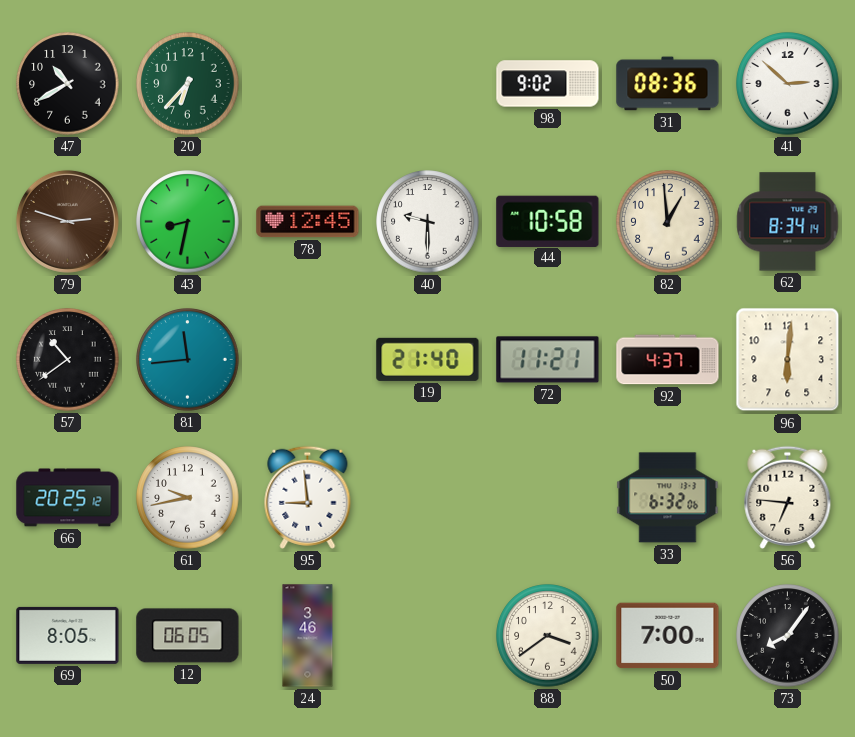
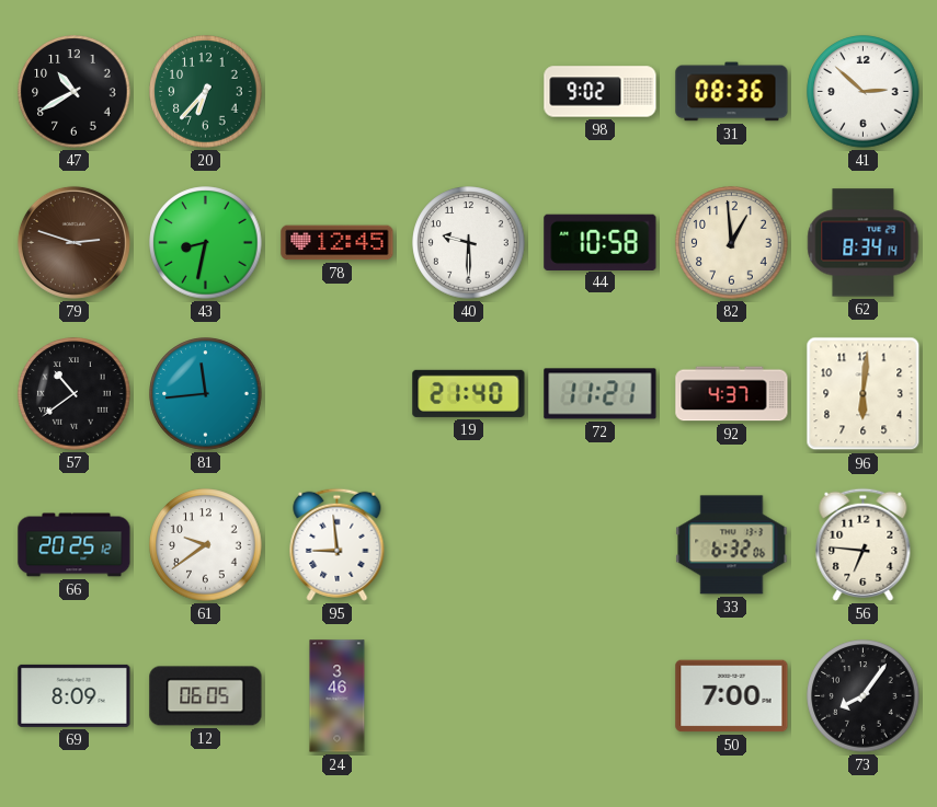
61: 9:43 -> 9:39
69: 8:05 -> 8:09
88: 3:39 -> none
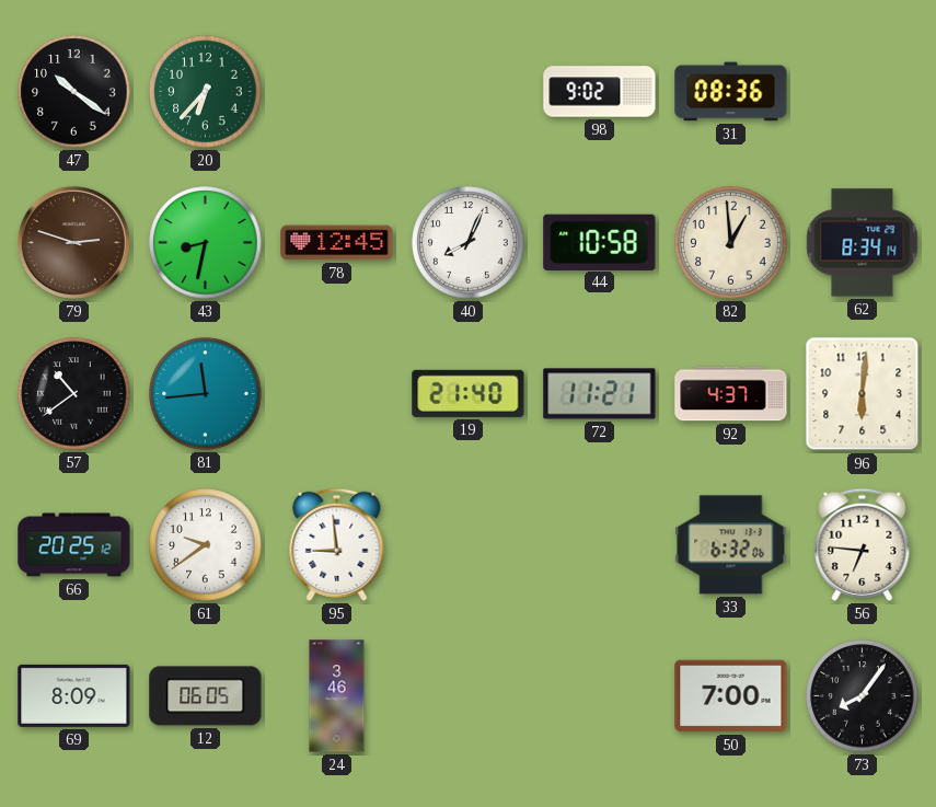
47: 10:40 -> 10:21
41: 2:52 -> none
40: 9:30 -> 8:04
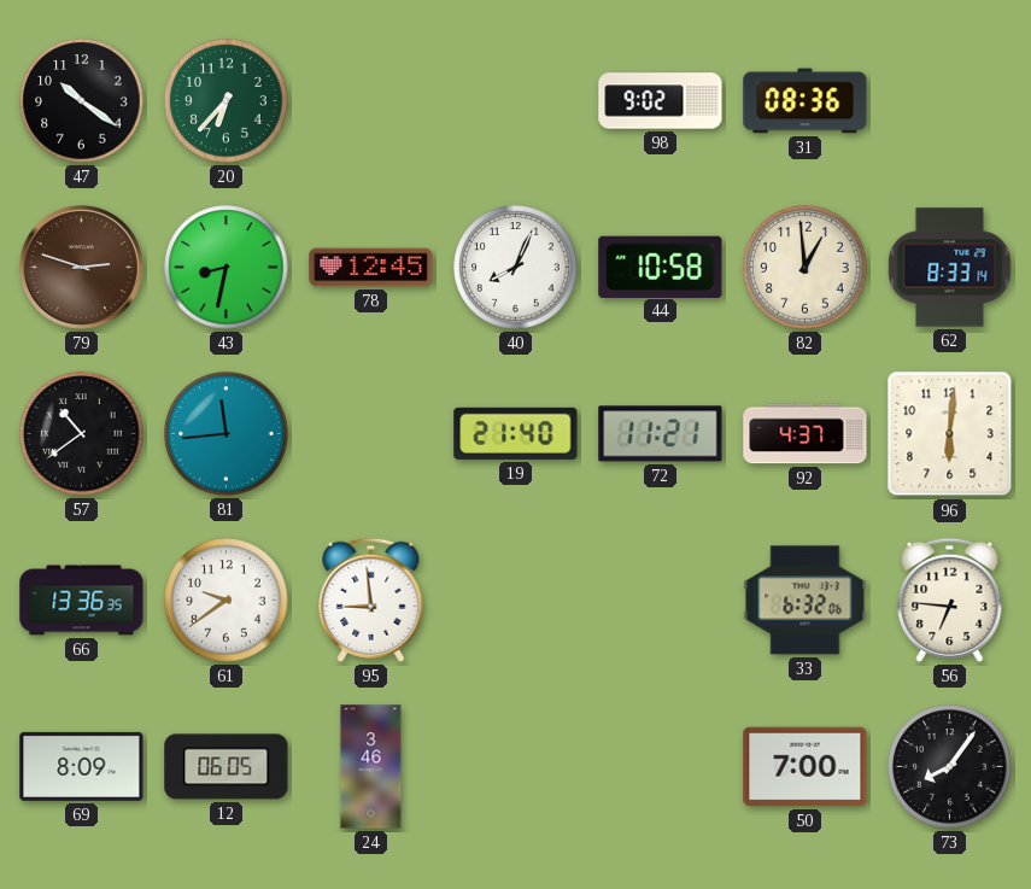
62: 8:34 -> 8:33
66: 20:25 -> 13:36
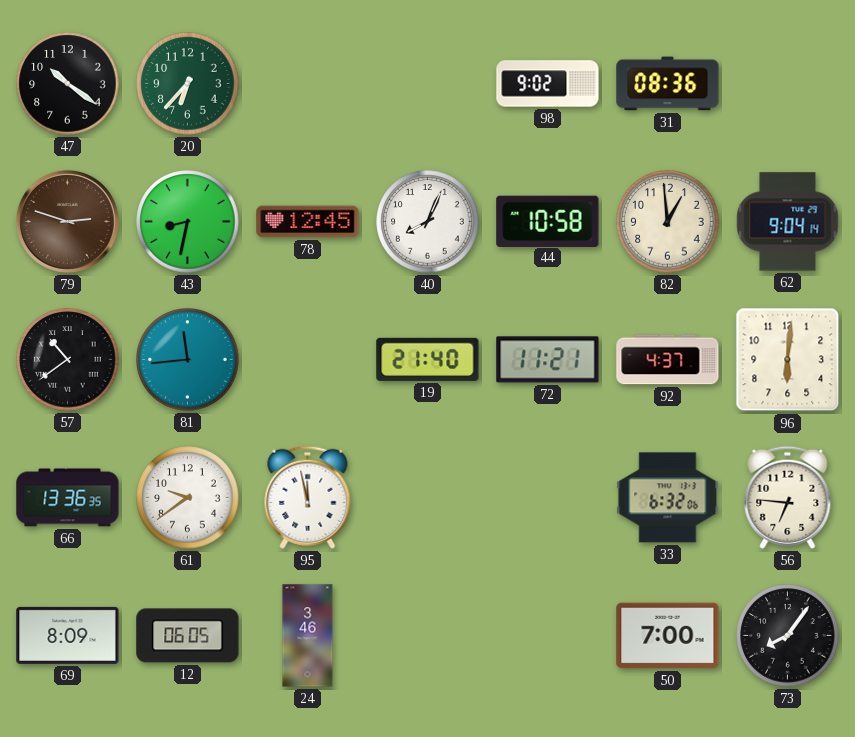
62: 8:33 -> 9:04
95: 8:59 -> 11:58
